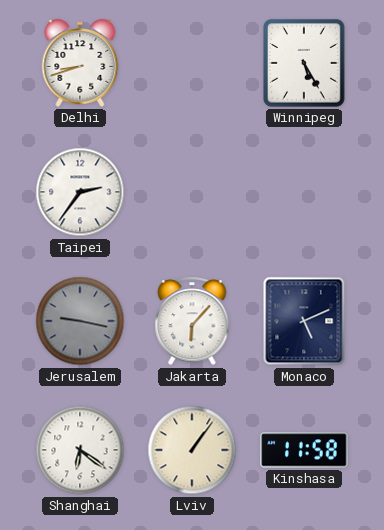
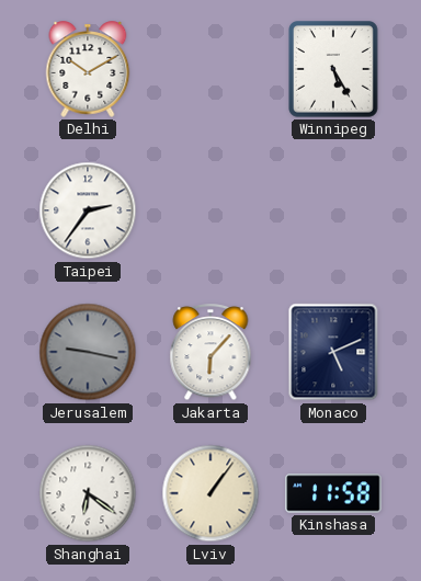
Delhi: 8:42 -> 10:10
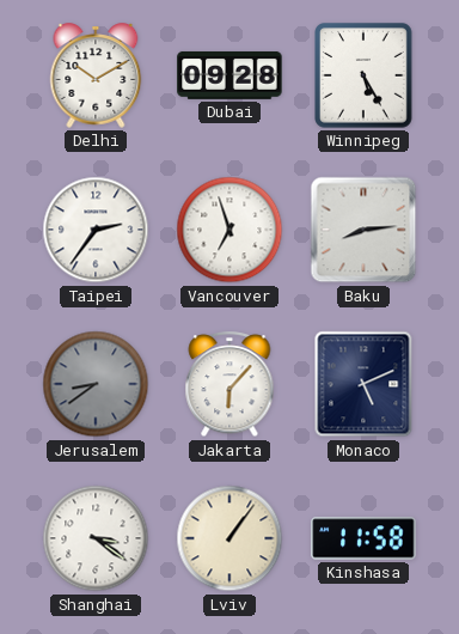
Dubai: none -> 09:28
Vancouver: none -> 6:57
Baku: none -> 8:14
Jerusalem: 9:17 -> 8:39
Shanghai: 6:21 -> 3:21
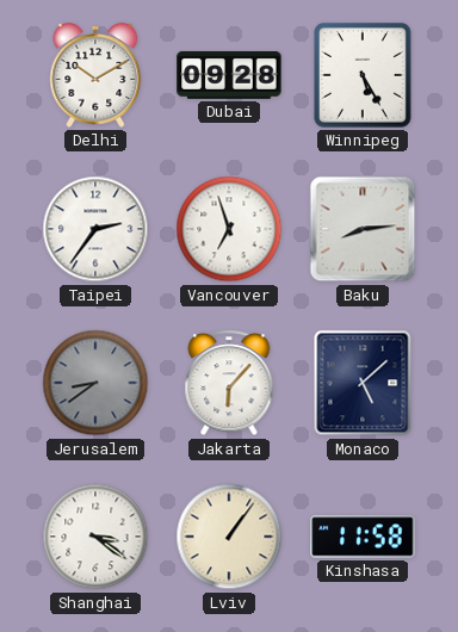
Monaco: 5:11 -> 5:08
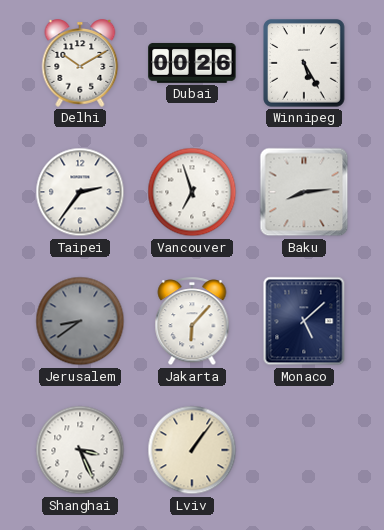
Dubai: 09:28 -> 00:26
Shanghai: 3:21 -> 3:26
Kinshasa: 11:58 -> none
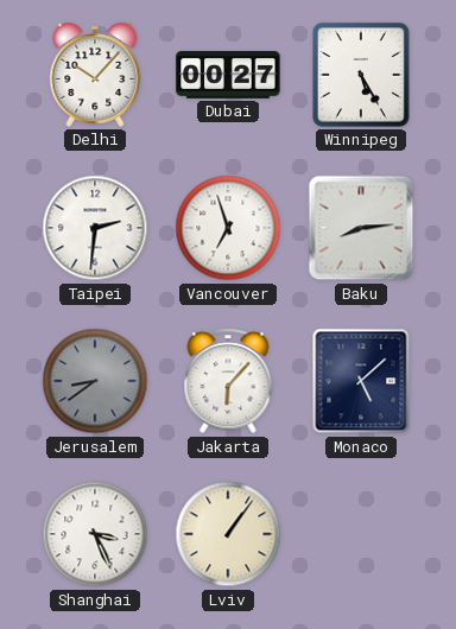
Delhi: 10:10 -> 10:07
Dubai: 00:26 -> 00:27
Taipei: 2:36 -> 2:31
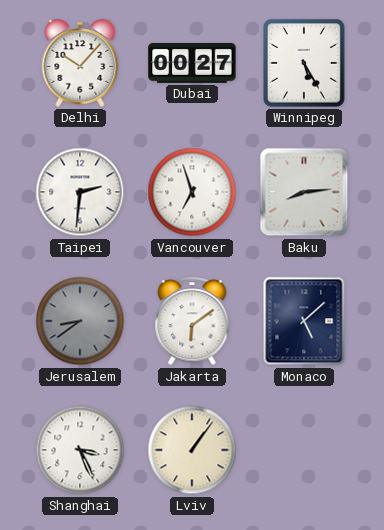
Jakarta: 6:07 -> 6:09
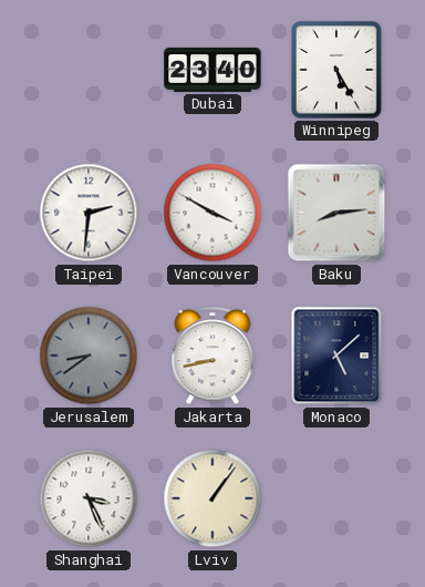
Delhi: 10:07 -> none
Dubai: 00:27 -> 23:40
Vancouver: 6:57 -> 3:50
Jakarta: 6:09 -> 8:43
